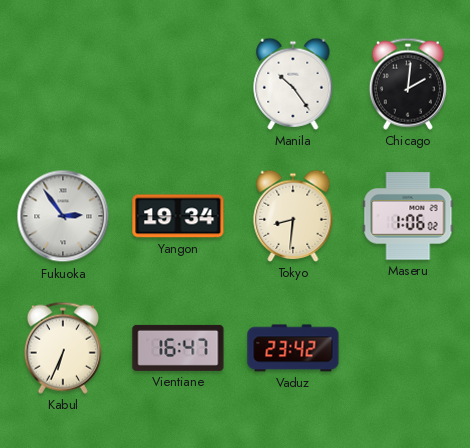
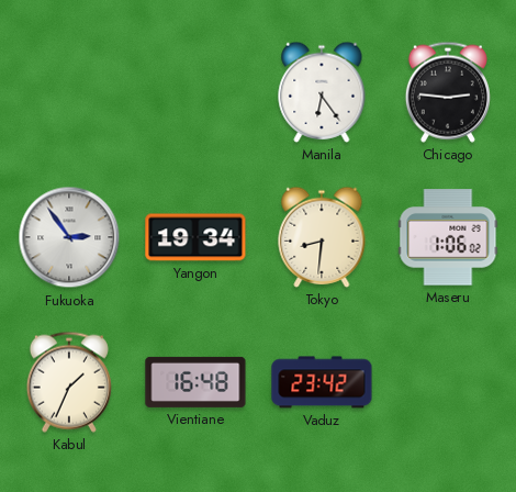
Manila: 10:24 -> 6:24
Chicago: 2:01 -> 2:46
Kabul: 6:34 -> 1:34
Vientiane: 16:47 -> 16:48
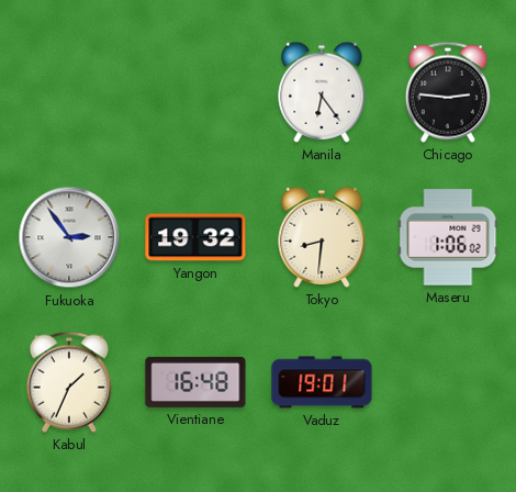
Yangon: 19:34 -> 19:32
Vaduz: 23:42 -> 19:01
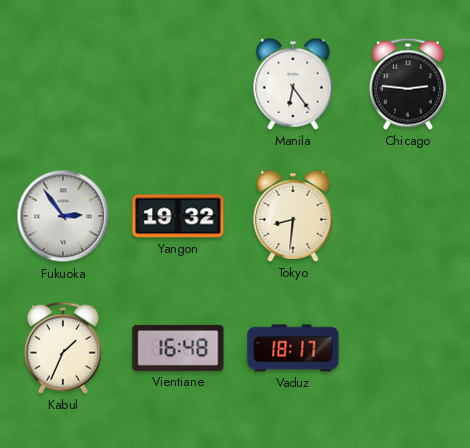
Maseru: 1:06 -> none
Vaduz: 19:01 -> 18:17
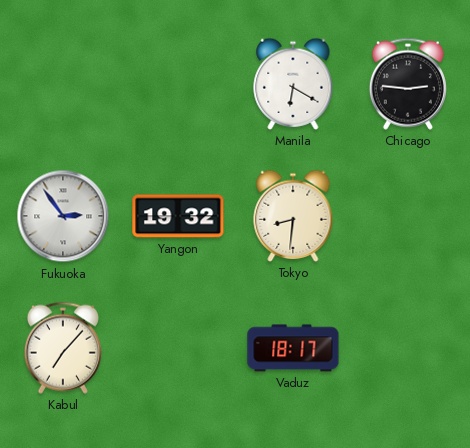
Manila: 6:24 -> 6:20
Kabul: 1:34 -> 7:07
Vientiane: 16:48 -> none
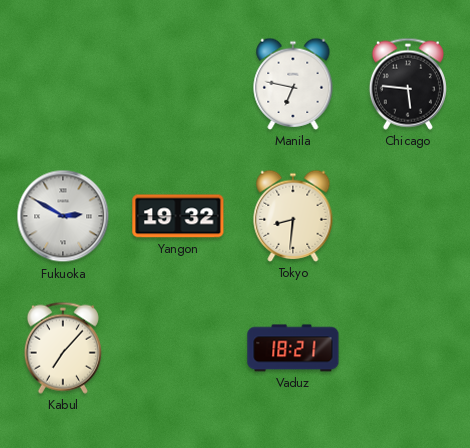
Manila: 6:20 -> 6:47
Chicago: 2:46 -> 5:46
Fukuoka: 2:54 -> 2:50
Vaduz: 18:17 -> 18:21
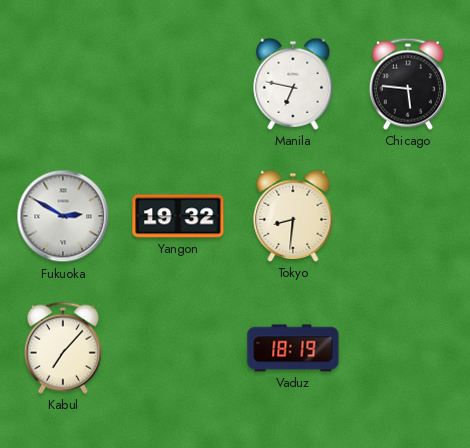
Vaduz: 18:21 -> 18:19
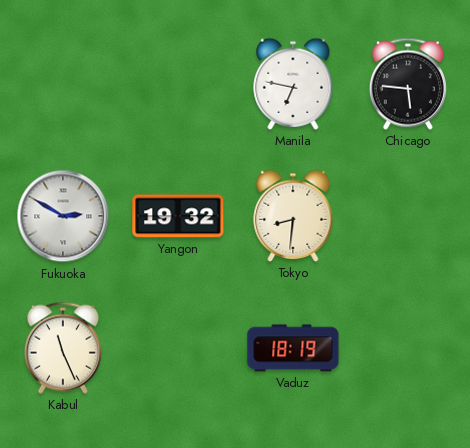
Kabul: 7:07 -> 11:26
